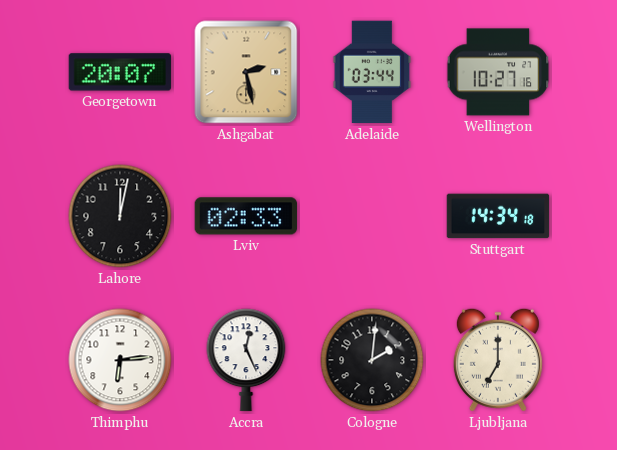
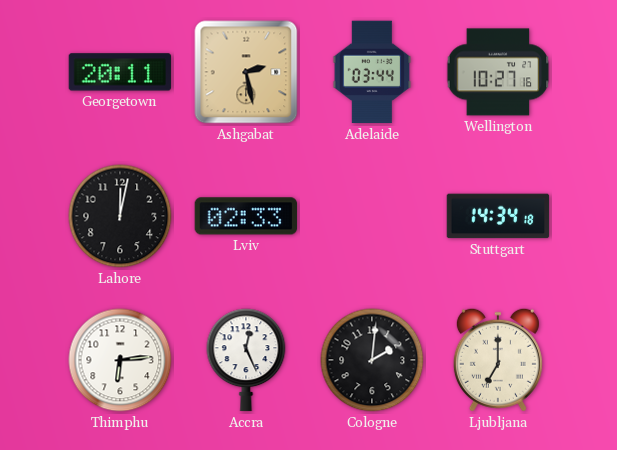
Georgetown: 20:07 -> 20:11
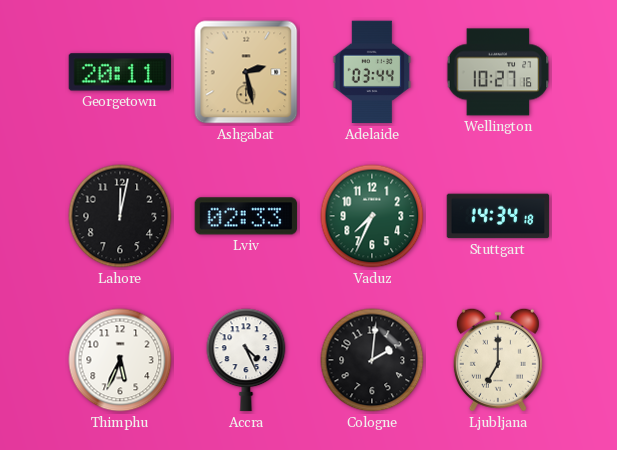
Vaduz: none -> 7:34
Thimphu: 6:14 -> 5:34
Accra: 12:26 -> 4:26
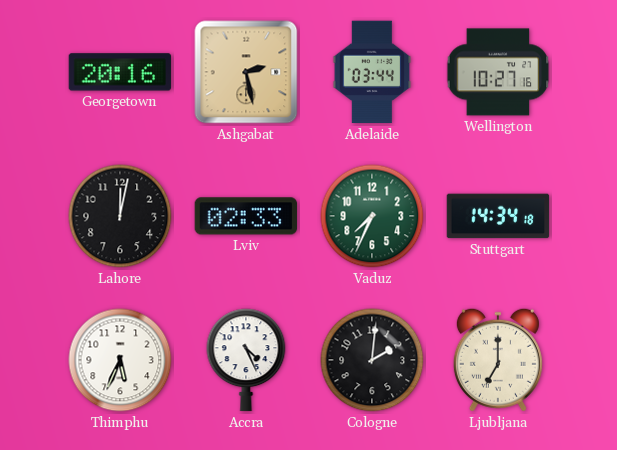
Georgetown: 20:11 -> 20:16
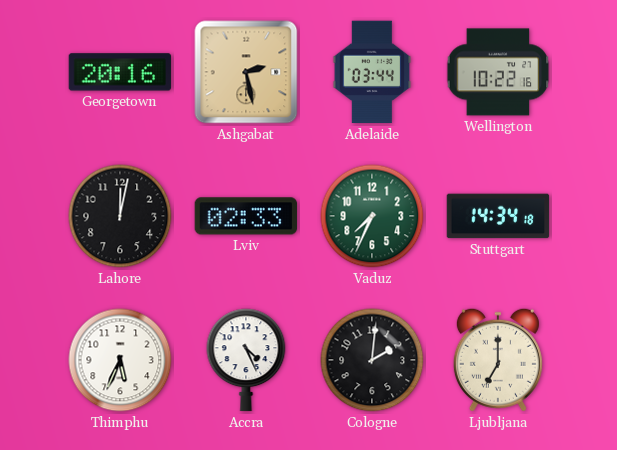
Wellington: 10:27 -> 10:22
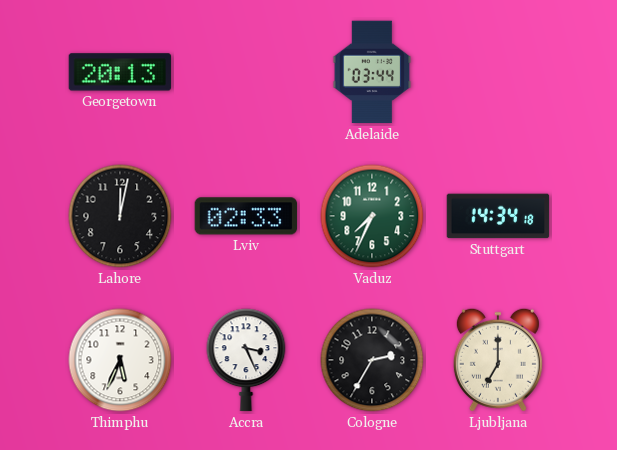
Georgetown: 20:16 -> 20:13
Ashgabat: 2:28 -> none
Wellington: 10:22 -> none
Accra: 4:26 -> 3:26
Cologne: 2:01 -> 2:35
